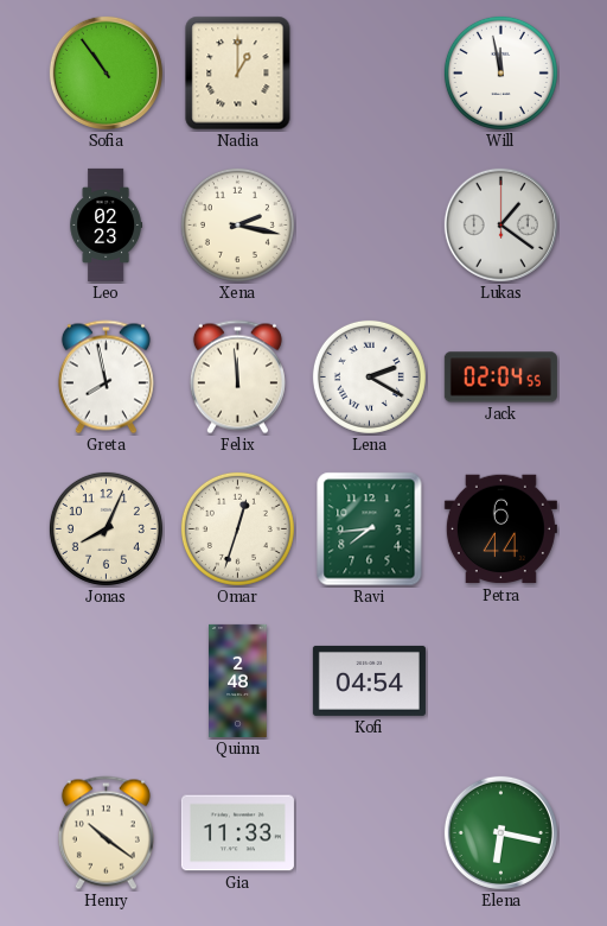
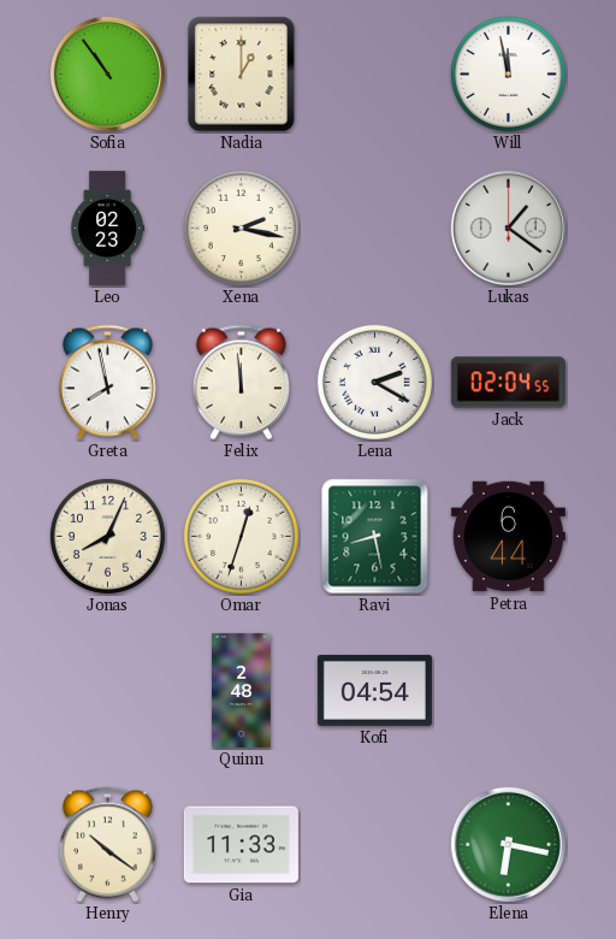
Ravi: 7:44 -> 8:28
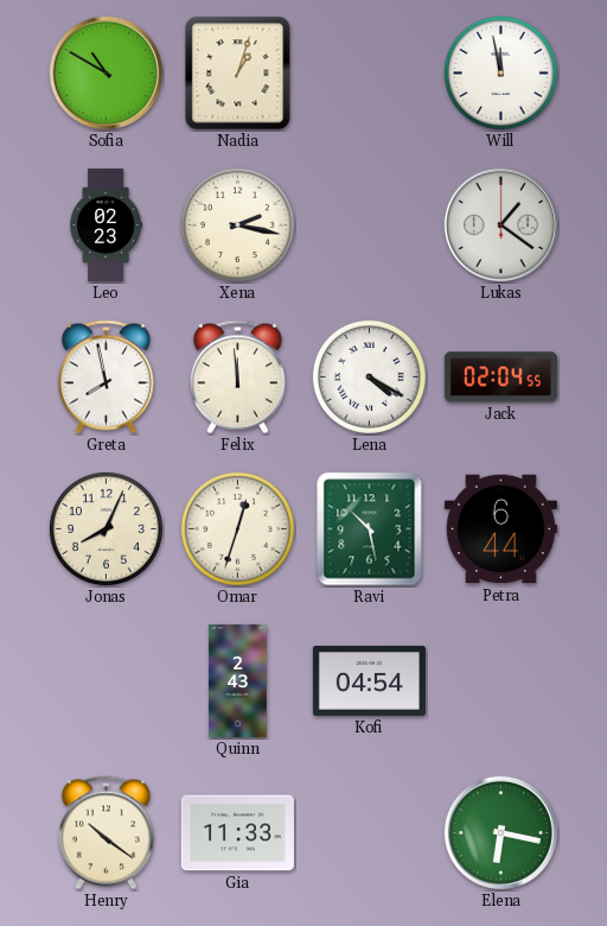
Sofia: 10:54 -> 10:50
Nadia: 1:00 -> 1:03
Lena: 2:20 -> 4:20
Ravi: 8:28 -> 10:28
Quinn: 2:48 -> 2:43
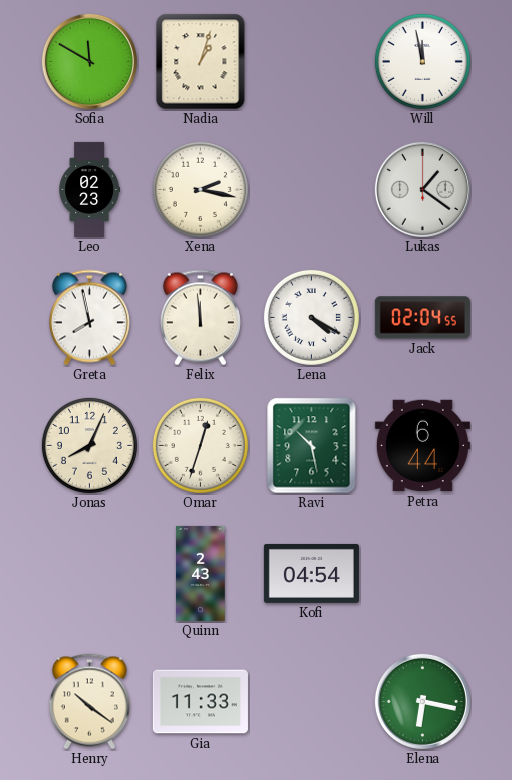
Sofia: 10:50 -> 11:50
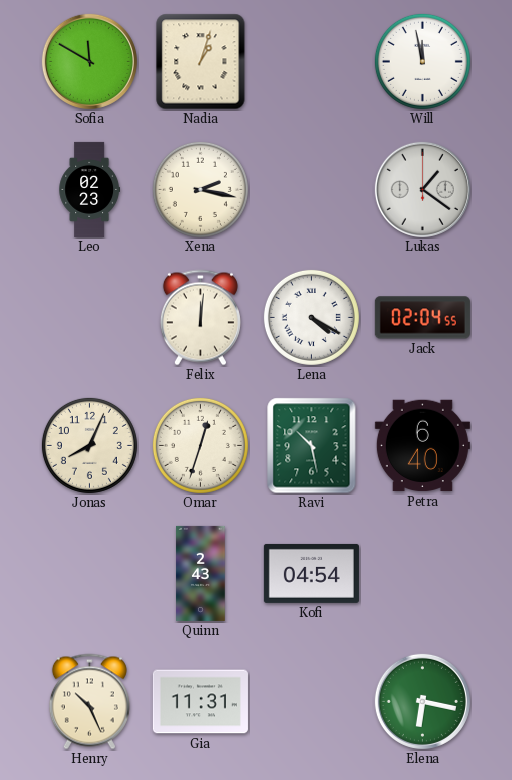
Greta: 7:58 -> none
Felix: 11:59 -> 12:01
Petra: 6:44 -> 6:40
Henry: 10:21 -> 10:26
Gia: 11:33 -> 11:31
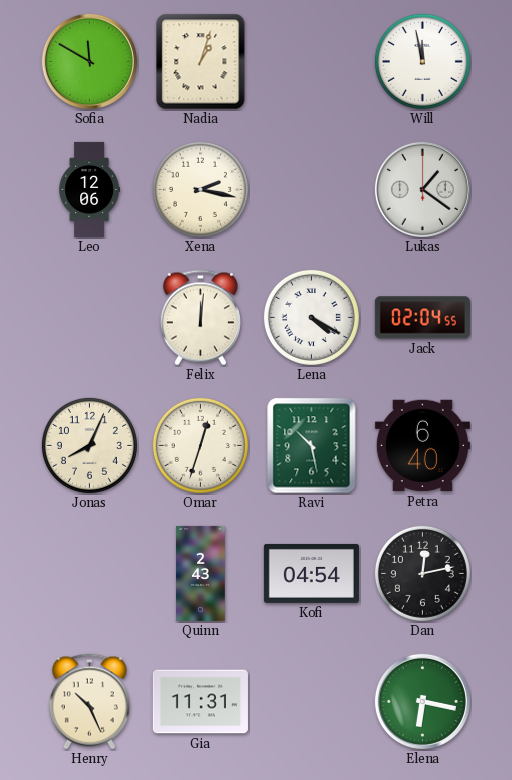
Leo: 02:23 -> 12:06
Dan: none -> 12:13
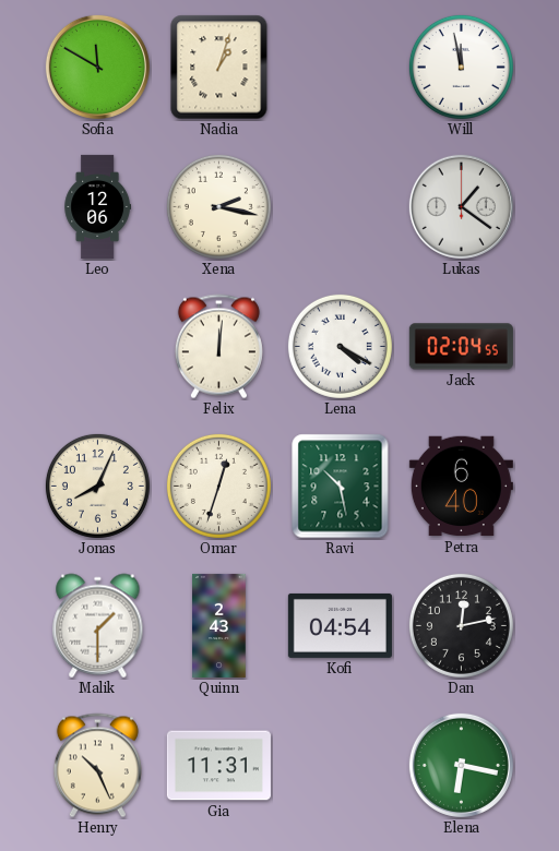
Malik: none -> 1:30
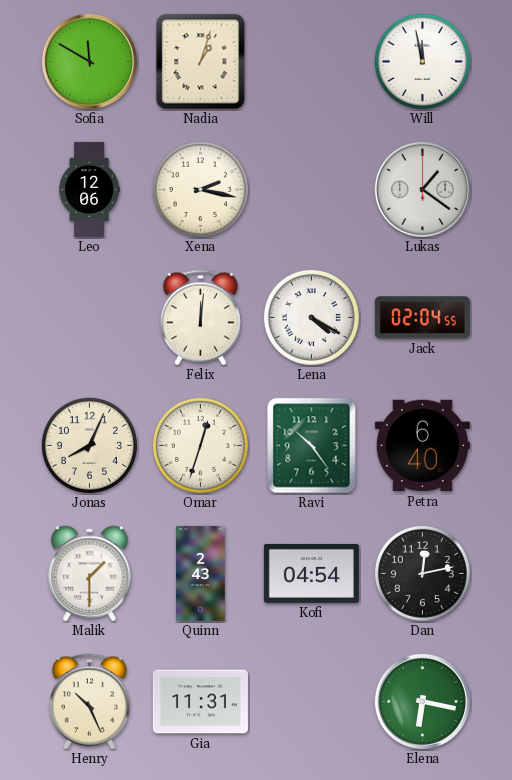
Ravi: 10:28 -> 10:24
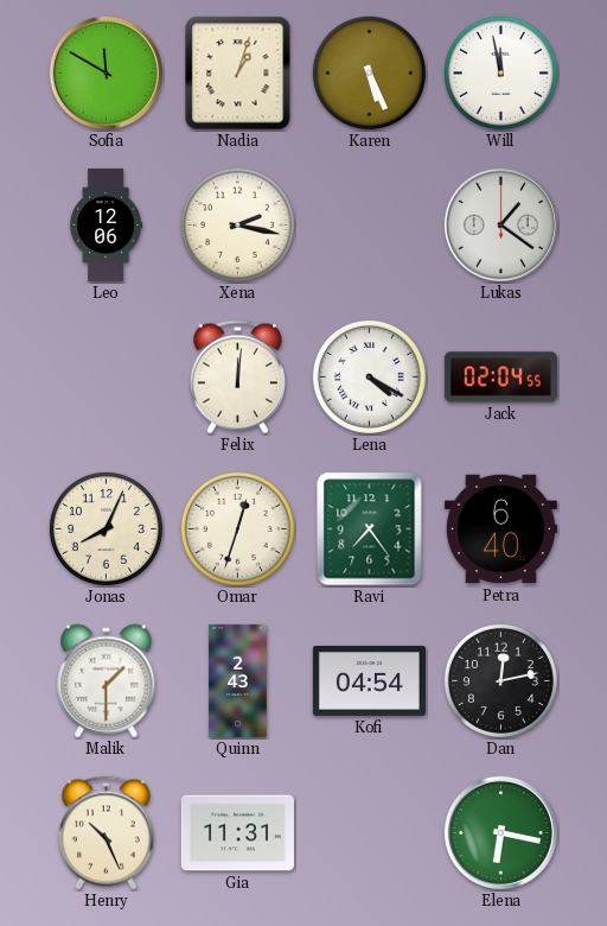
Karen: none -> 5:26
Ravi: 10:24 -> 7:24
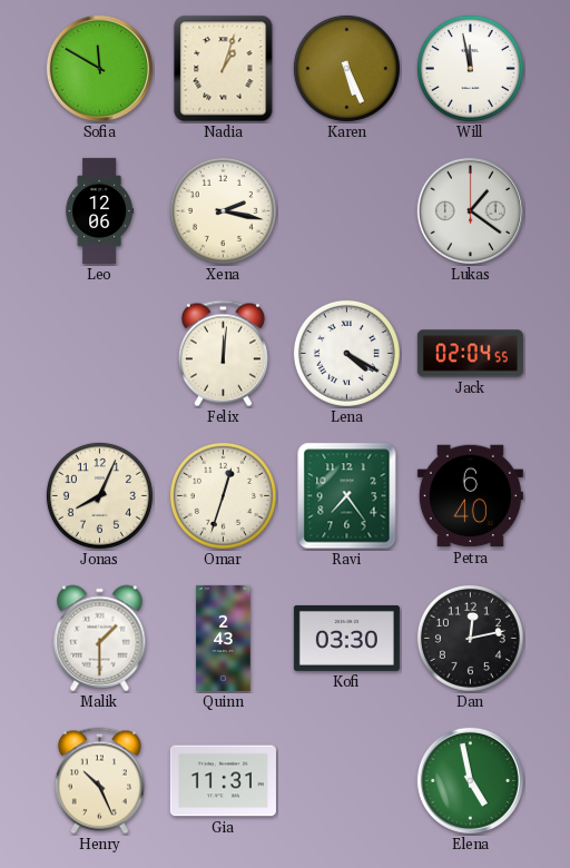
Kofi: 04:54 -> 03:30
Elena: 6:17 -> 4:58
